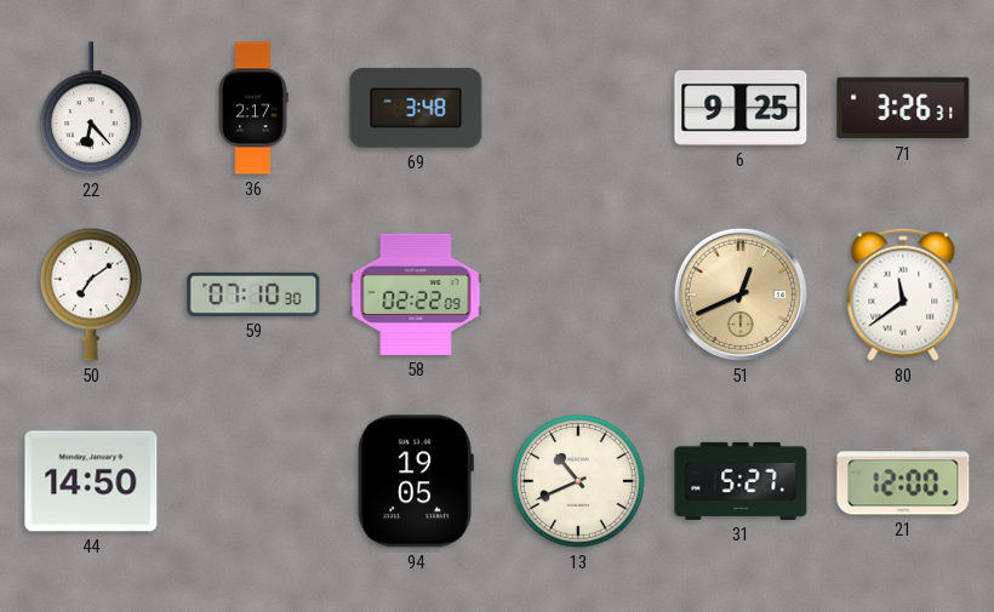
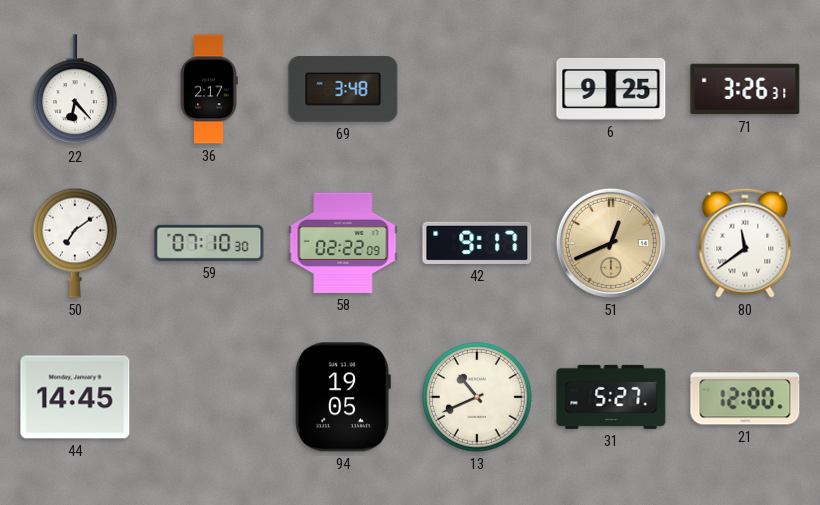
42: none -> 9:17
44: 14:50 -> 14:45
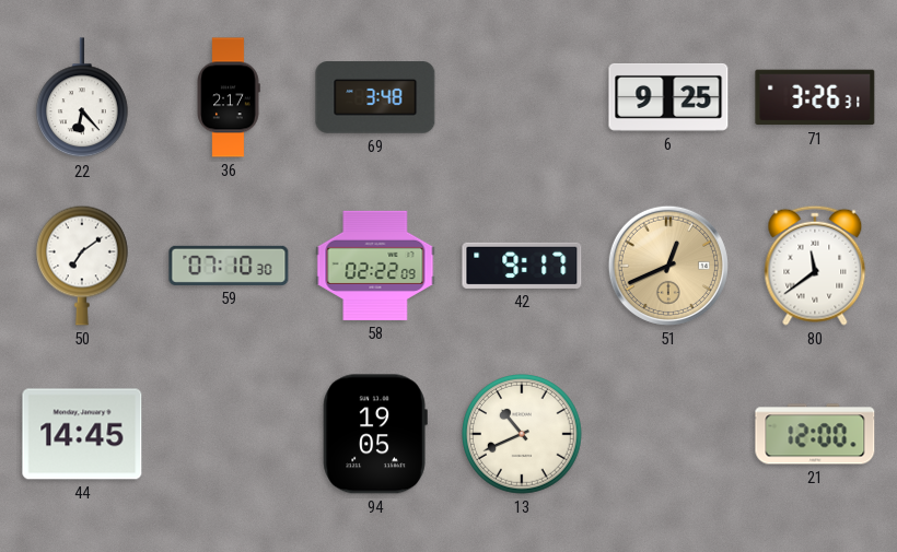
31: 5:27 -> none
